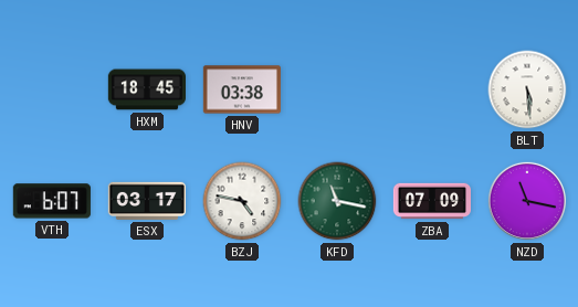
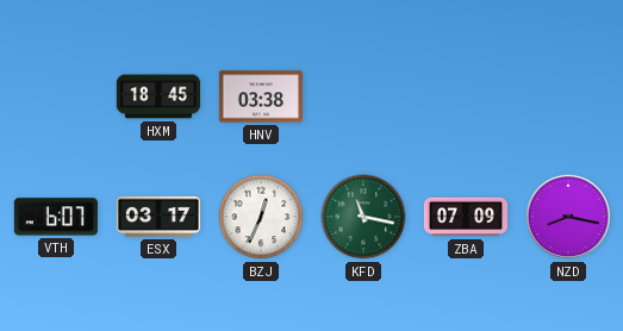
BLT: 5:29 -> none
BZJ: 4:47 -> 12:34
NZD: 11:17 -> 8:17
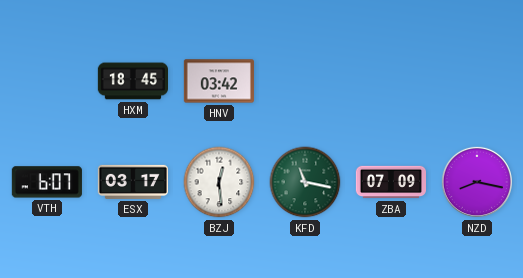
HNV: 03:38 -> 03:42
BZJ: 12:34 -> 12:29
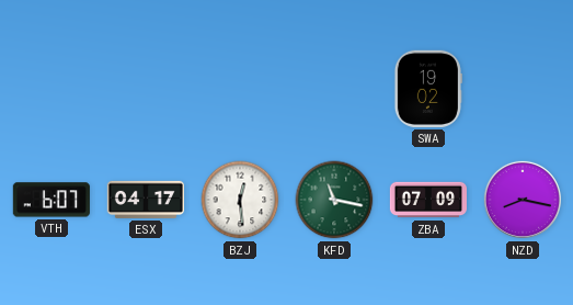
HXM: 18:45 -> none
HNV: 03:42 -> none
SWA: none -> 19:02
ESX: 03:17 -> 04:17
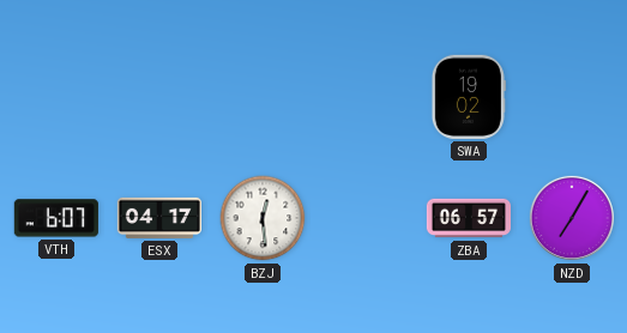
KFD: 11:17 -> none
ZBA: 07:09 -> 06:57
NZD: 8:17 -> 7:05
